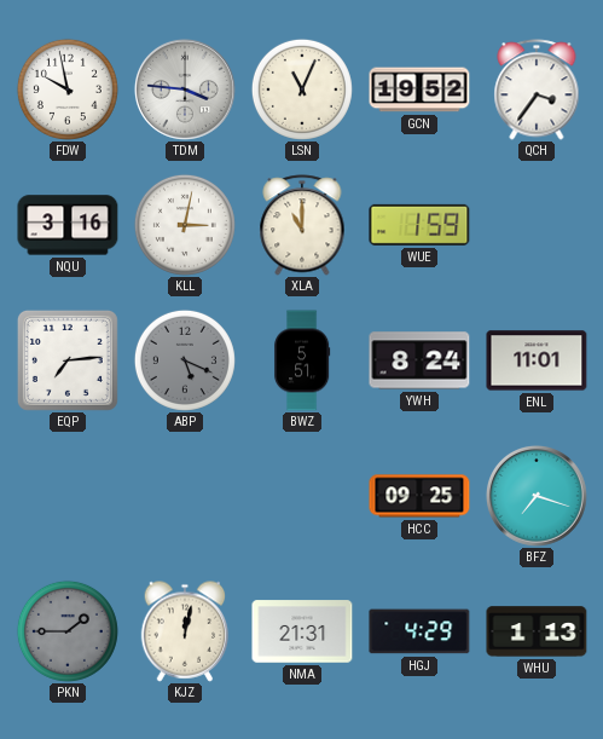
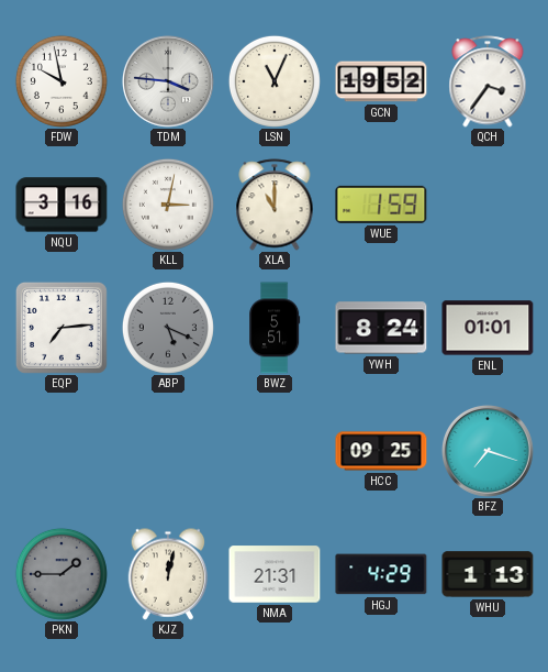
ENL: 11:01 -> 01:01
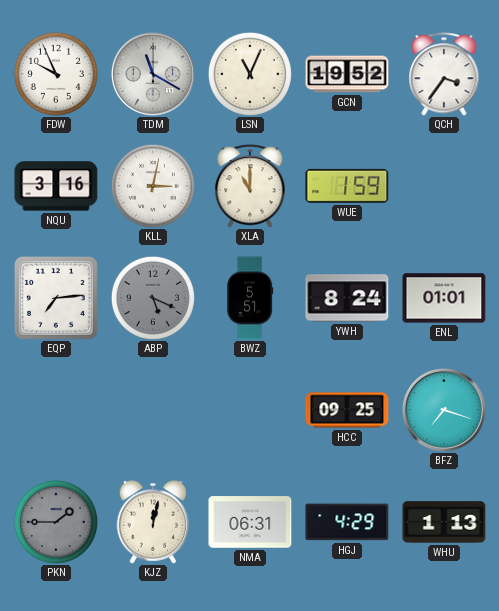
FDW: 9:58 -> 9:56
TDM: 3:46 -> 11:20
NMA: 21:31 -> 06:31
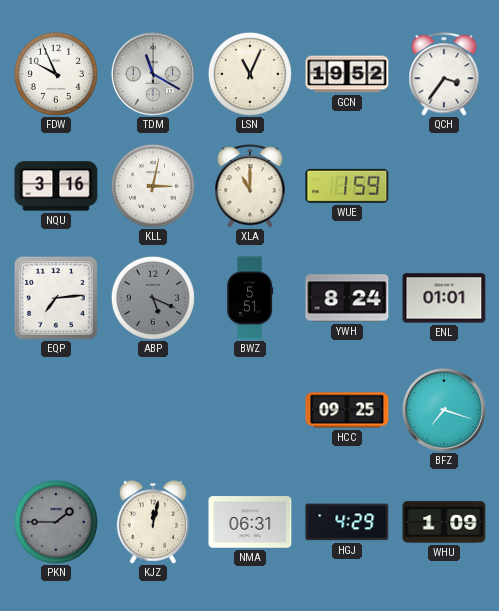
WHU: 1:13 -> 1:09
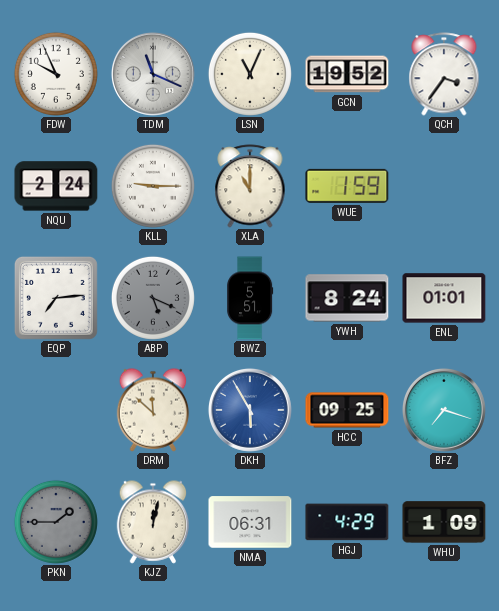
TDM: 11:20 -> 11:19
NQU: 3:16 -> 2:24
KLL: 3:02 -> 9:15
DRM: none -> 11:52
DKH: none -> 5:55
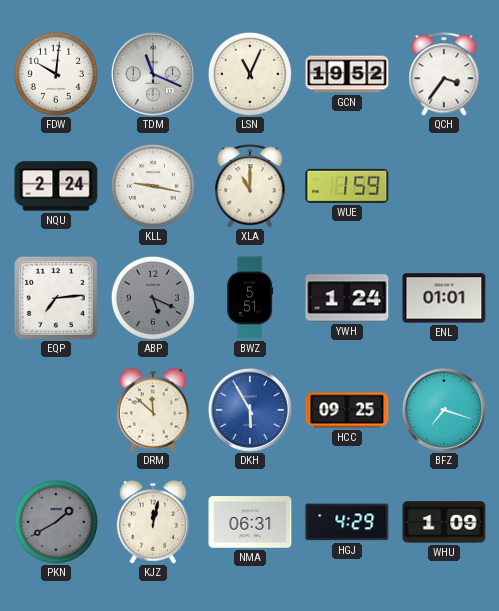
FDW: 9:56 -> 10:01
KLL: 9:15 -> 9:17
YWH: 8:24 -> 1:24
PKN: 1:45 -> 1:40
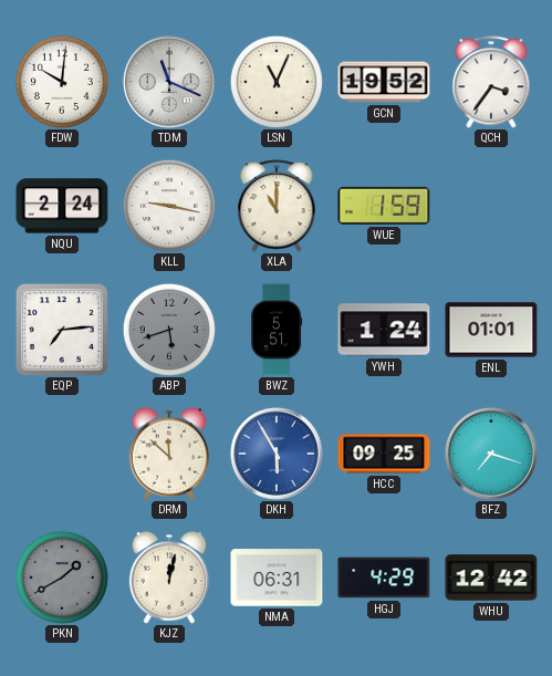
ABP: 5:19 -> 5:42
WHU: 1:09 -> 12:42
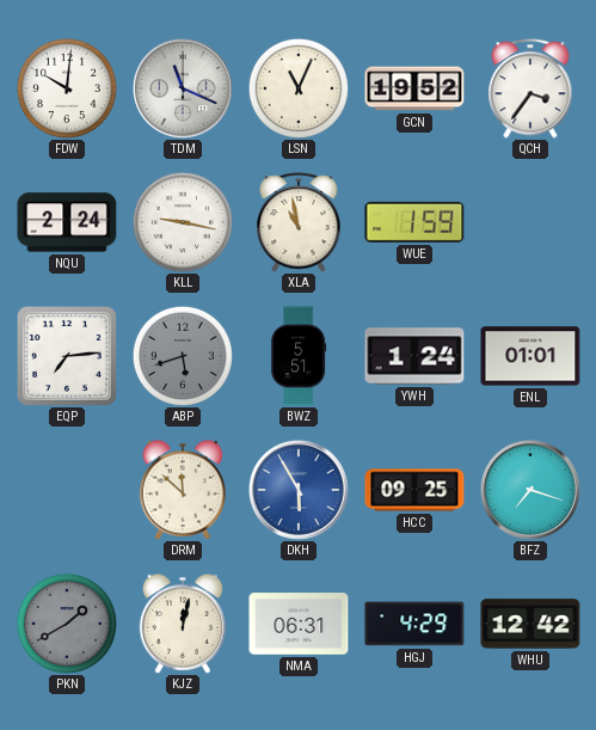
XLA: 11:00 -> 10:58
